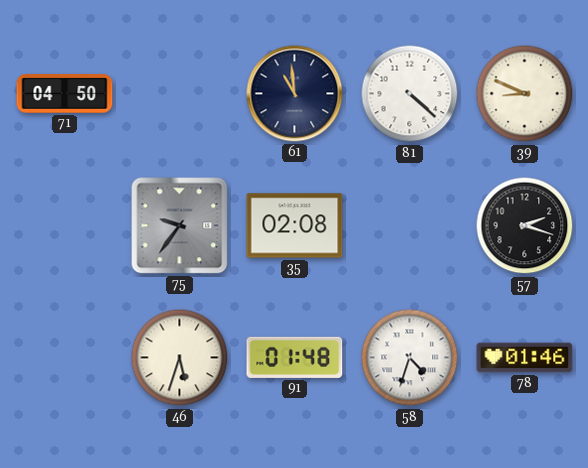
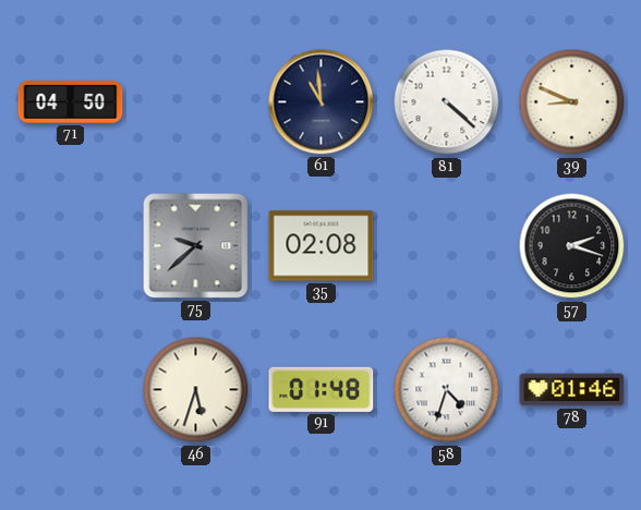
75: 9:36 -> 9:38
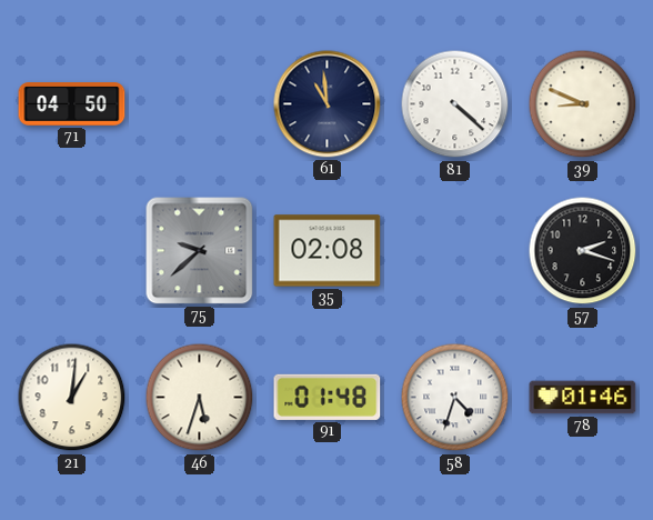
21: none -> 1:01
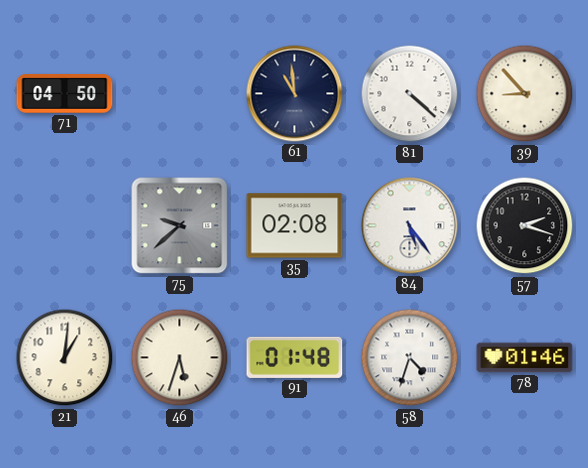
39: 8:49 -> 8:53
84: none -> 5:24
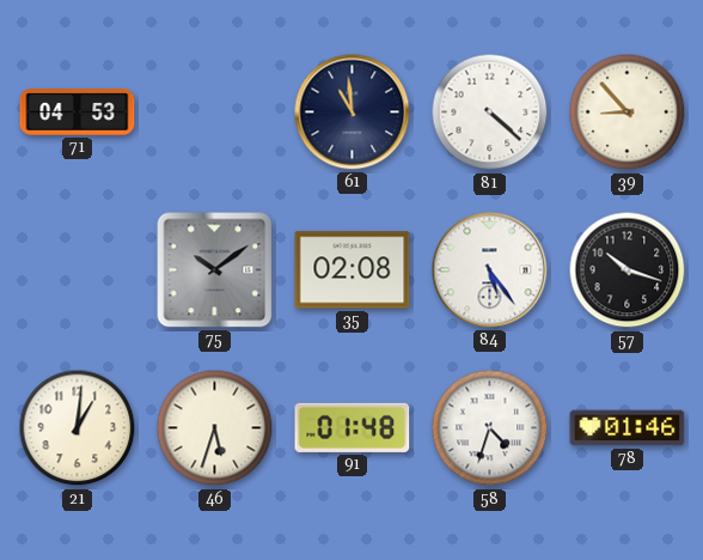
71: 04:50 -> 04:53
75: 9:38 -> 10:09
57: 2:18 -> 10:18
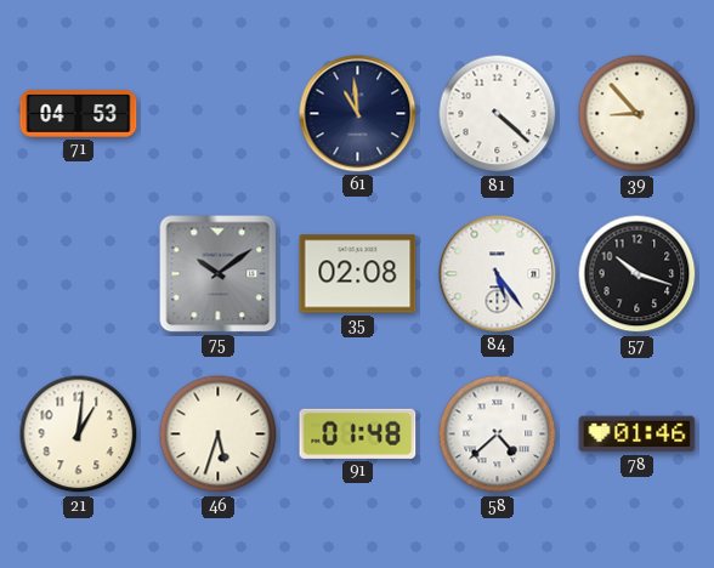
58: 4:33 -> 4:38
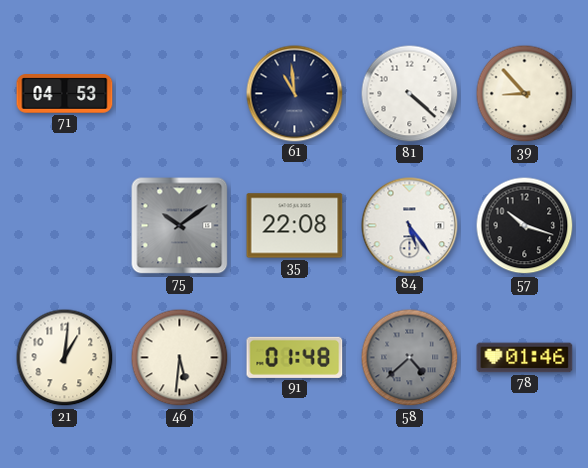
35: 02:08 -> 22:08
46: 5:33 -> 5:31
58 dial: white -> grey
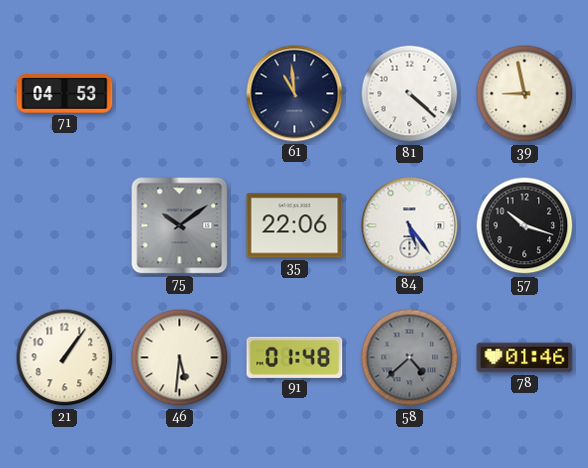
39: 8:53 -> 8:58
35: 22:08 -> 22:06
21: 1:01 -> 1:06
